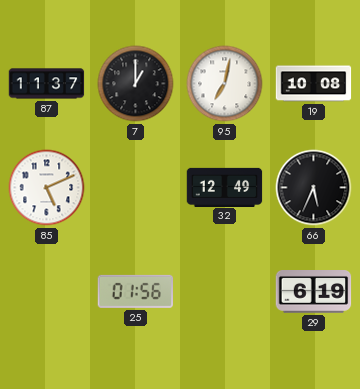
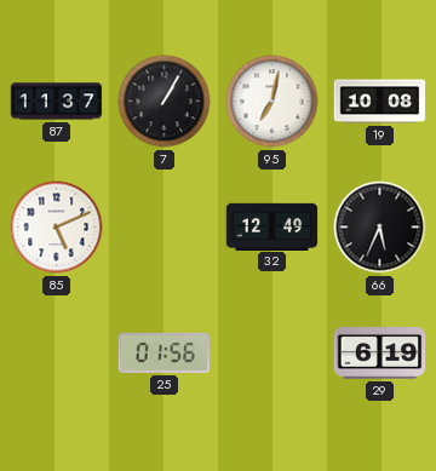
7: 1:00 -> 1:05
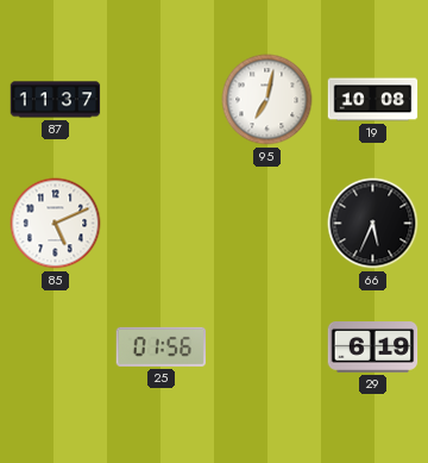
7: 1:05 -> none
32: 12:49 -> none
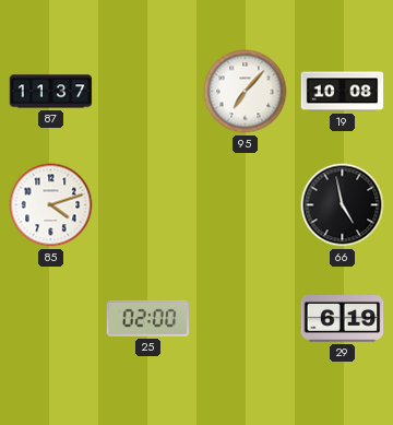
95: 7:02 -> 7:07
85: 5:11 -> 4:12
66: 5:34 -> 4:58
25: 01:56 -> 02:00
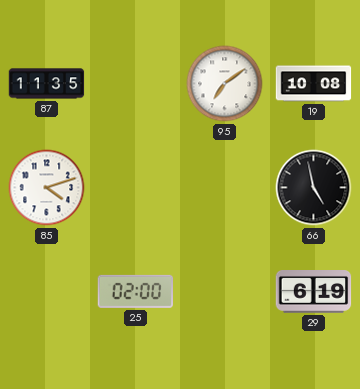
87: 11:37 -> 11:35
95: 7:07 -> 7:09
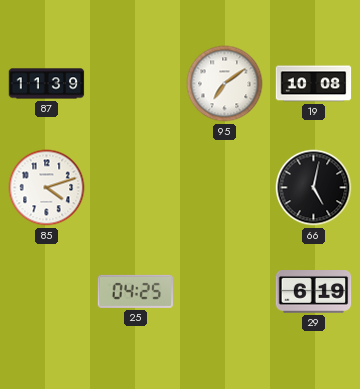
87: 11:35 -> 11:39
66: 4:58 -> 5:02
25: 02:00 -> 04:25
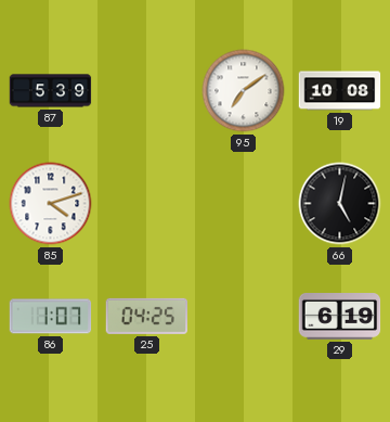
87: 11:39 -> 5:39
86: none -> 1:07
